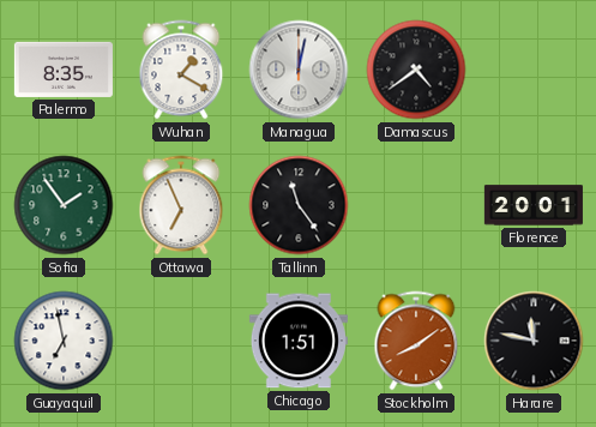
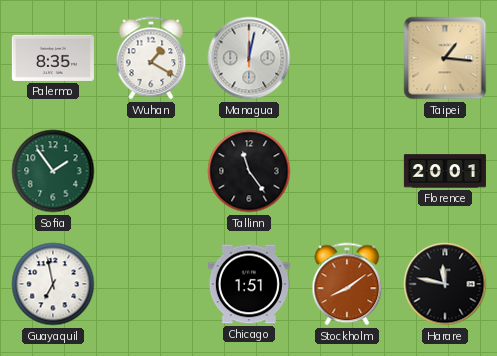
Damascus: 4:39 -> none
Taipei: none -> 1:16
Ottawa: 6:56 -> none
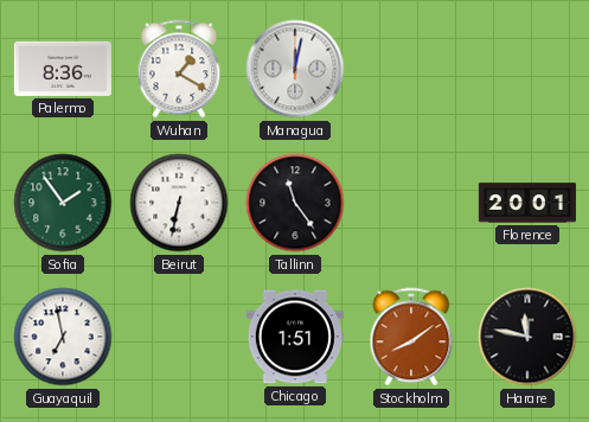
Palermo: 8:35 -> 8:36
Taipei: 1:16 -> none
Beirut: none -> 6:32
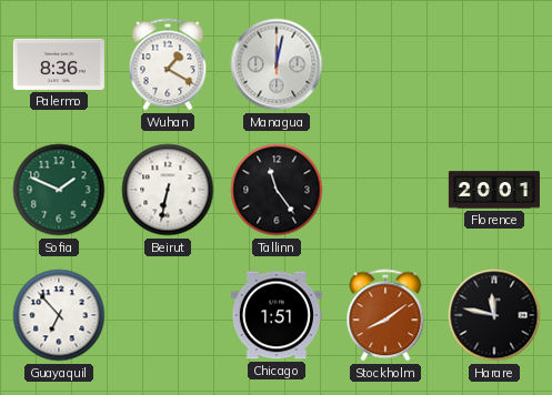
Sofia: 1:54 -> 1:49
Guayaquil: 6:58 -> 6:53
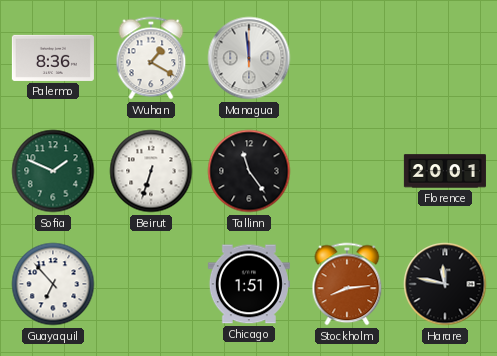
Managua: 12:02 -> 11:59
Beirut: 6:32 -> 6:33
Stockholm: 8:09 -> 8:14
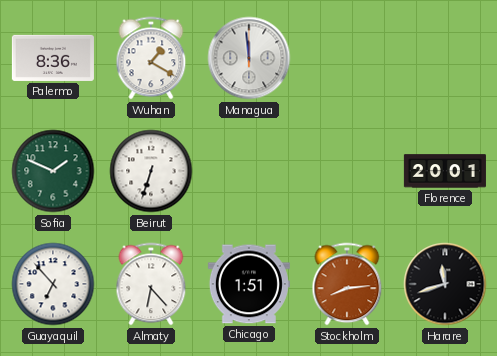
Tallinn: 11:24 -> none
Almaty: none -> 6:23
Harare: 11:47 -> 11:42
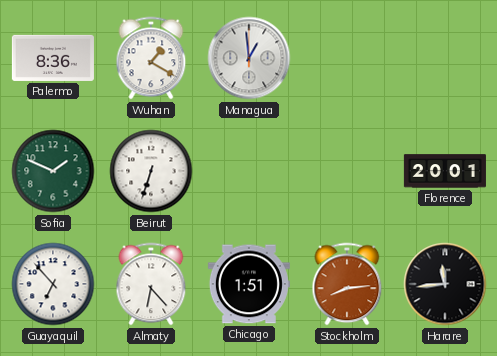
Managua: 11:59 -> 12:59
Harare: 11:42 -> 11:44
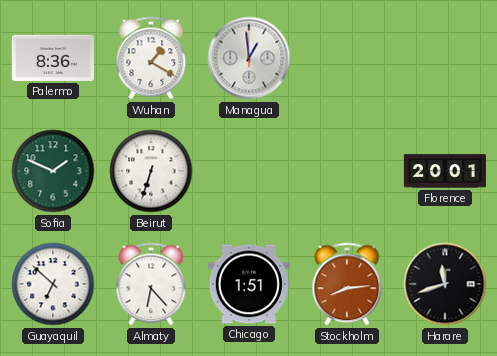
Guayaquil: 6:53 -> 6:52
Harare: 11:44 -> 11:42
